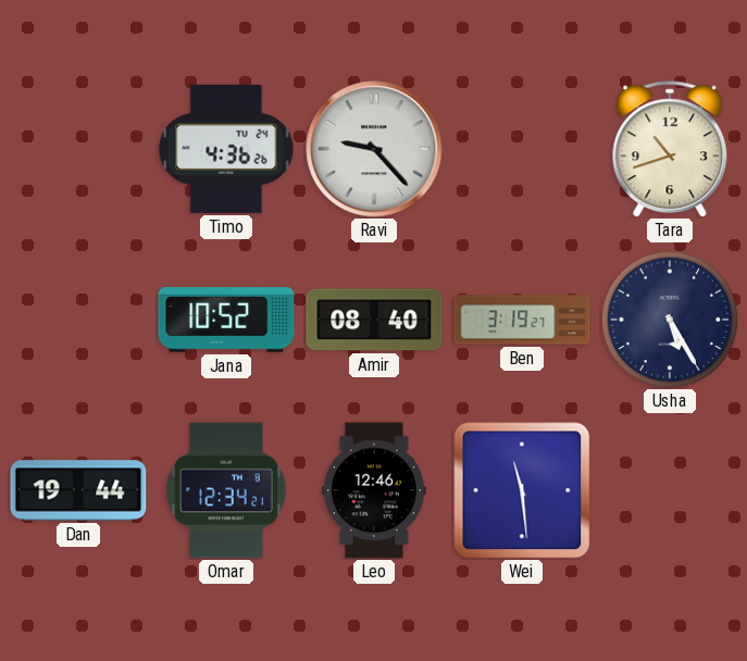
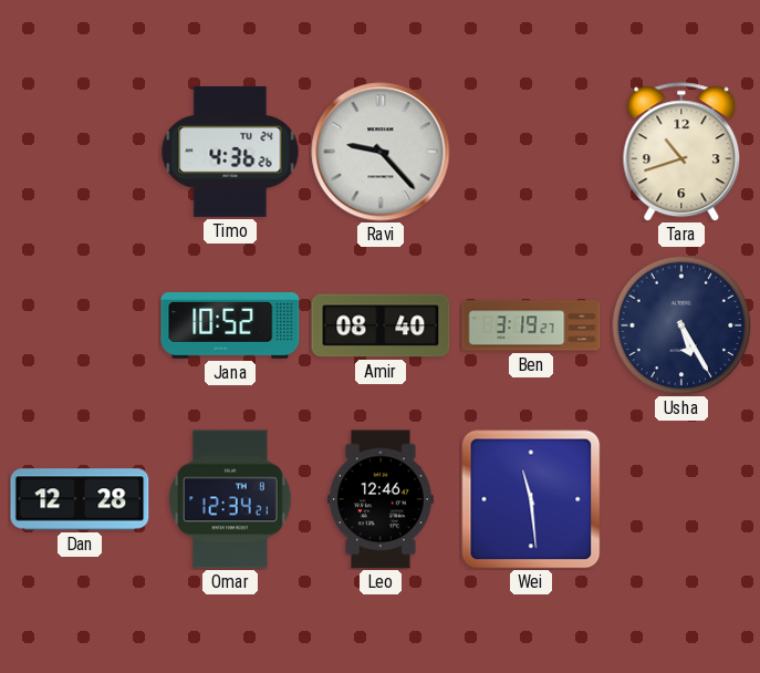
Dan: 19:44 -> 12:28
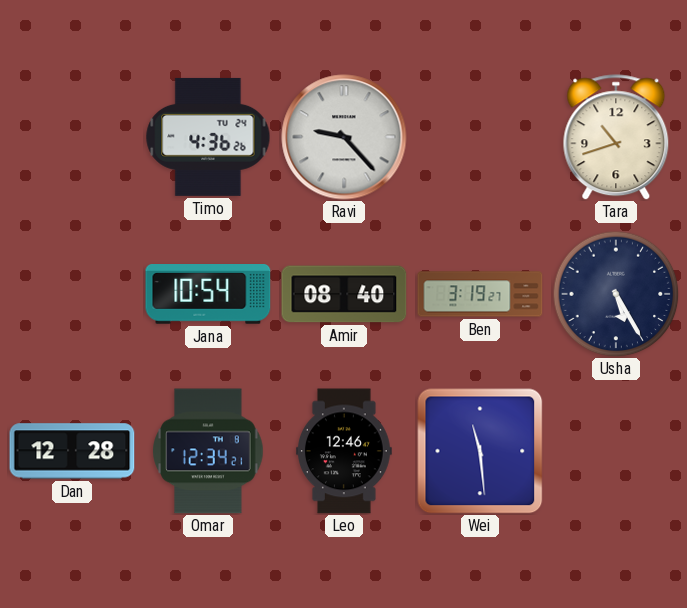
Jana: 10:52 -> 10:54
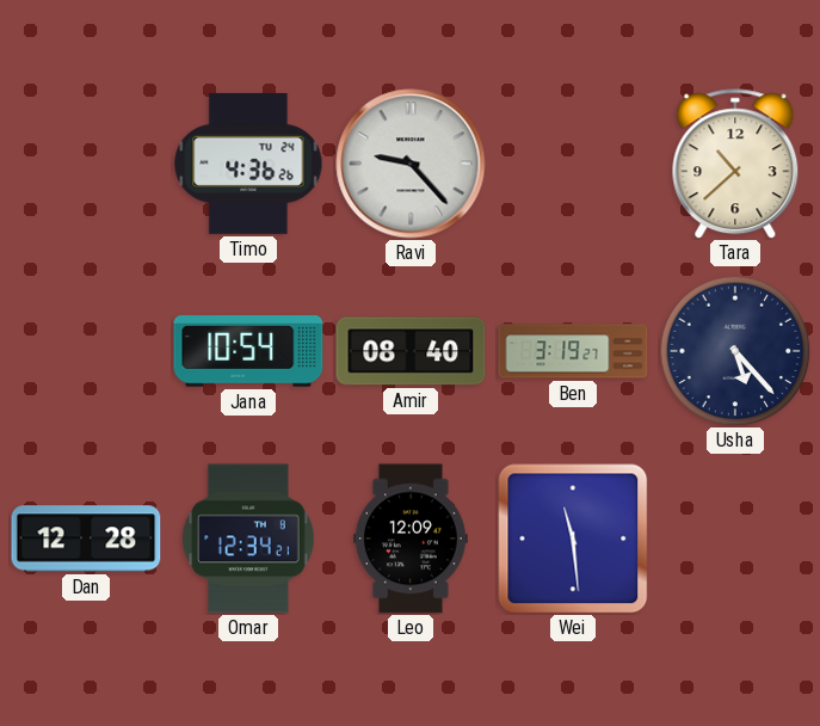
Tara: 10:42 -> 10:38
Usha: 5:25 -> 5:23
Leo: 12:46 -> 12:09
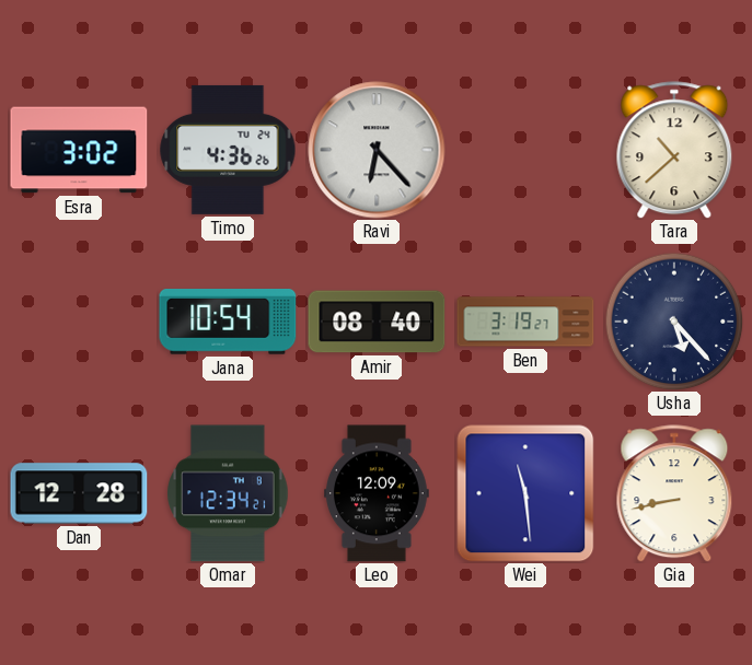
Esra: none -> 3:02
Ravi: 9:23 -> 6:23
Gia: none -> 8:43
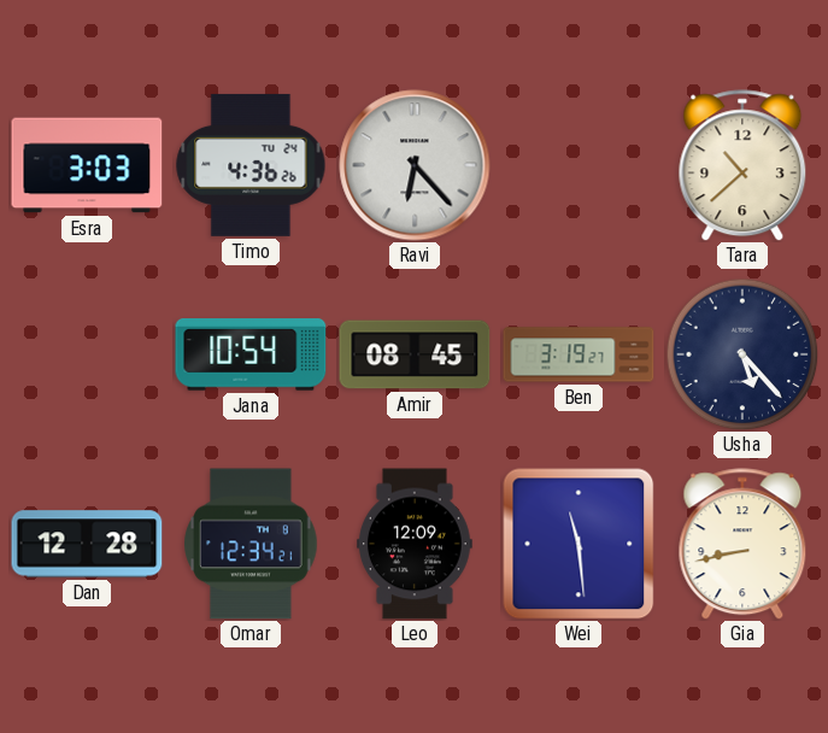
Esra: 3:02 -> 3:03
Amir: 08:40 -> 08:45
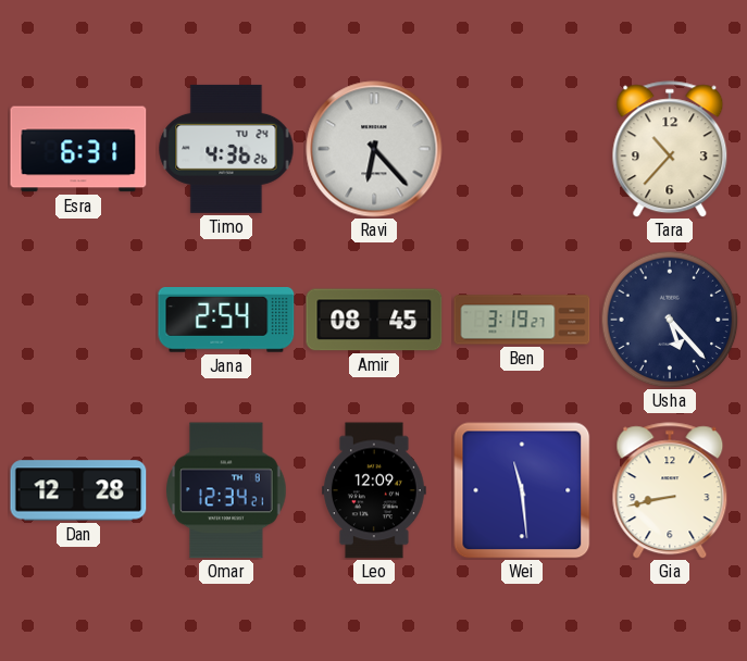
Esra: 3:03 -> 6:31
Tara: 10:38 -> 10:37
Jana: 10:54 -> 2:54
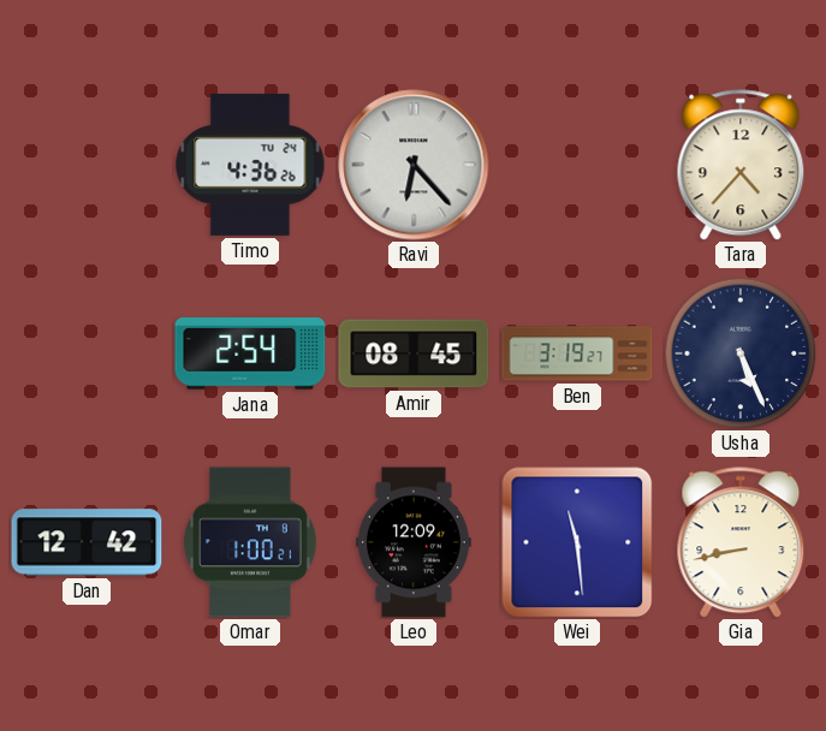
Esra: 6:31 -> none
Tara: 10:37 -> 4:37
Usha: 5:23 -> 5:26
Dan: 12:28 -> 12:42
Omar: 12:34 -> 1:00
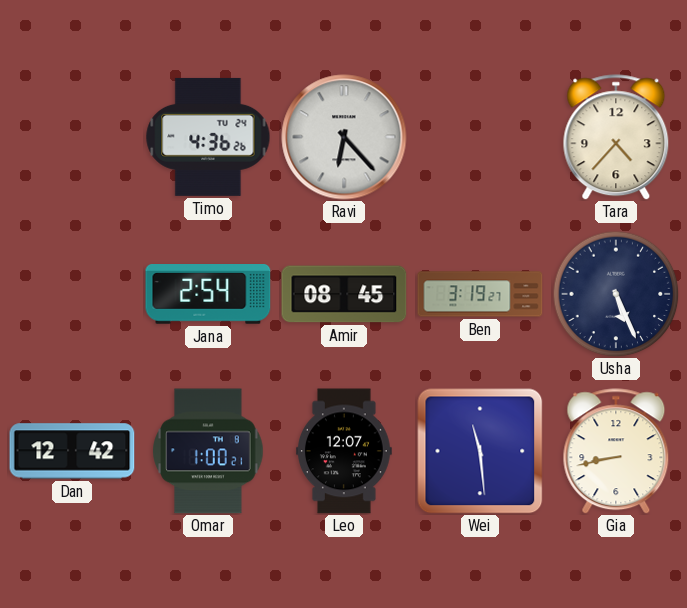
Leo: 12:09 -> 12:07
